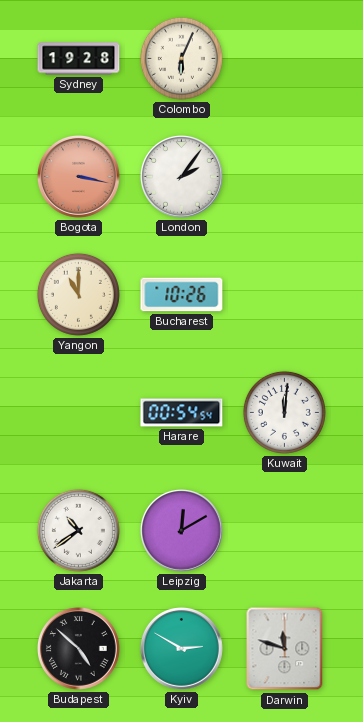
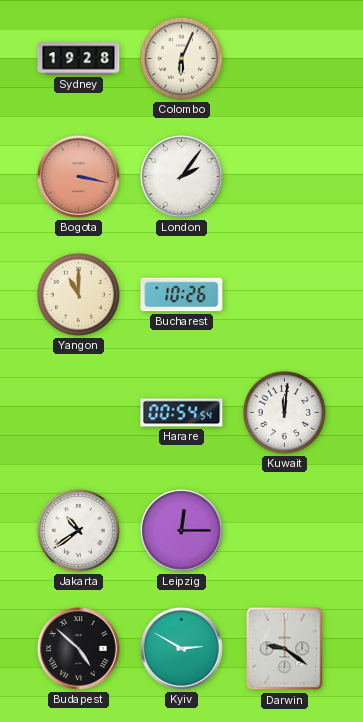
Leipzig: 12:10 -> 12:15
Darwin: 11:48 -> 9:21
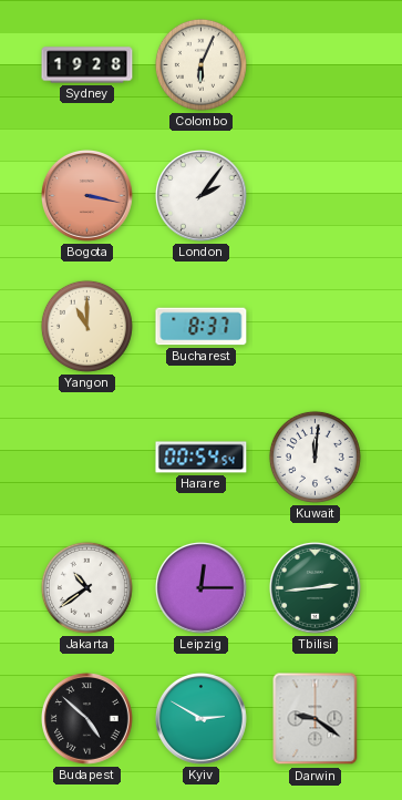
Bucharest: 10:26 -> 8:37
Tbilisi: none -> 2:44
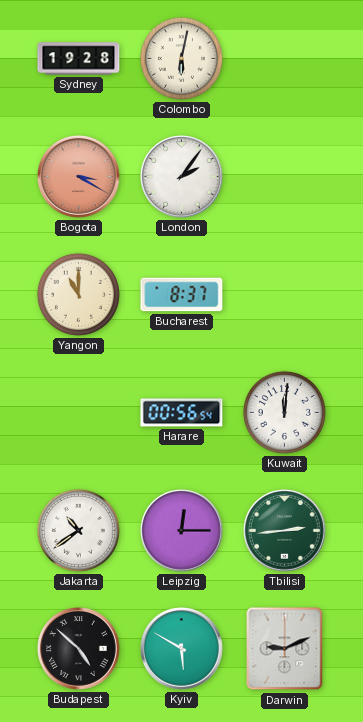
Colombo: 6:04 -> 6:02
Bogota: 3:17 -> 3:20
Harare: 00:54 -> 00:56
Kyiv: 2:50 -> 5:50
Darwin: 9:21 -> 9:11
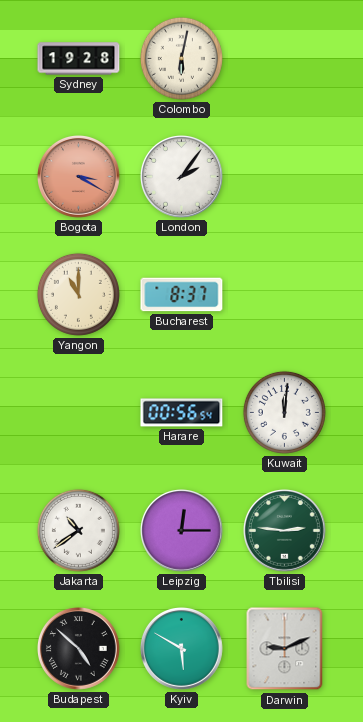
Tbilisi: 2:44 -> 2:46
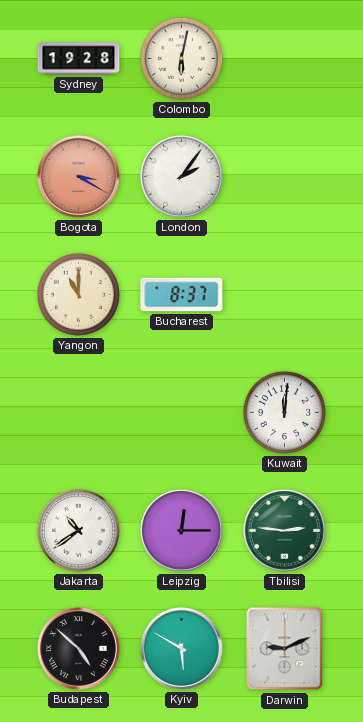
Harare: 00:56 -> none
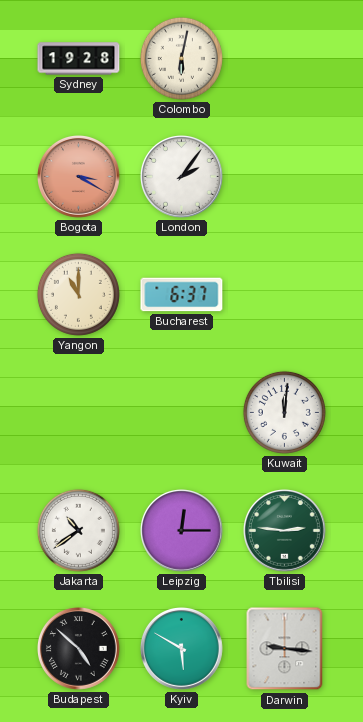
Bucharest: 8:37 -> 6:37
Darwin: 9:11 -> 9:16
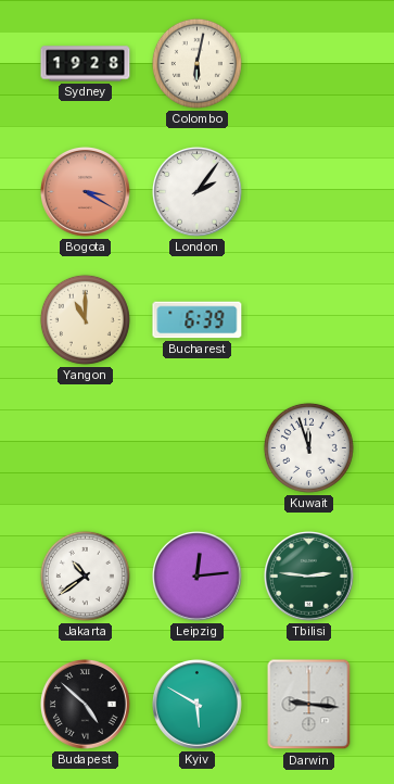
Bucharest: 6:37 -> 6:39
Kuwait: 12:01 -> 11:57
Leipzig: 12:15 -> 12:14
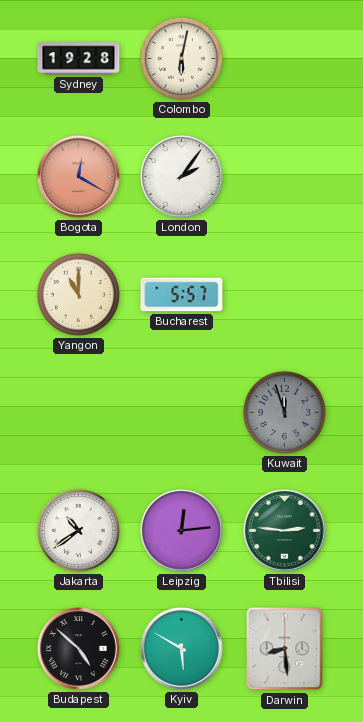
Bogota: 3:20 -> 12:20
Bucharest: 6:39 -> 5:57
Kuwait dial: white -> grey
Darwin: 9:16 -> 8:29
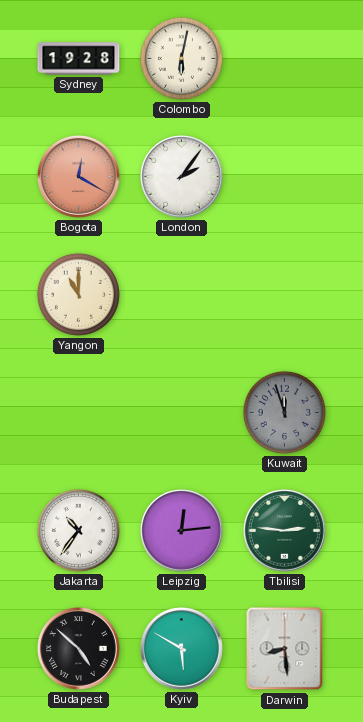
Bucharest: 5:57 -> none
Jakarta: 10:39 -> 10:36
